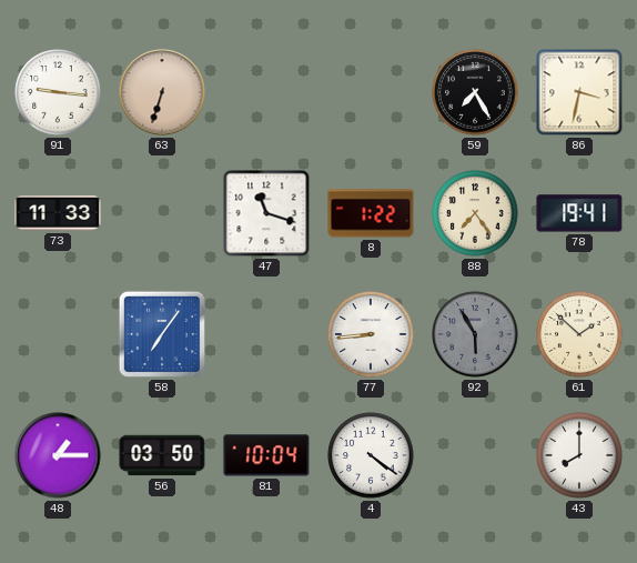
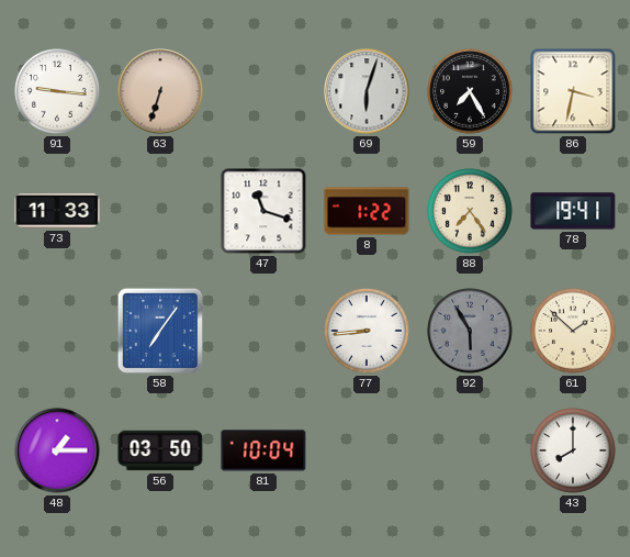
69: none -> 6:03
4: 4:21 -> none
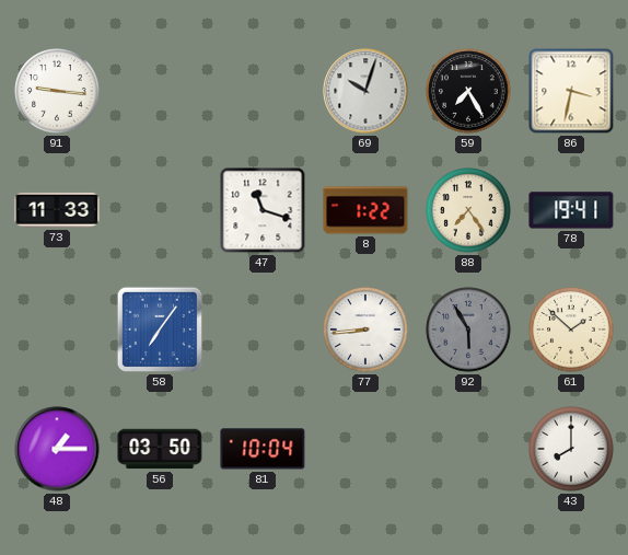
63: 6:33 -> none
69: 6:03 -> 10:03
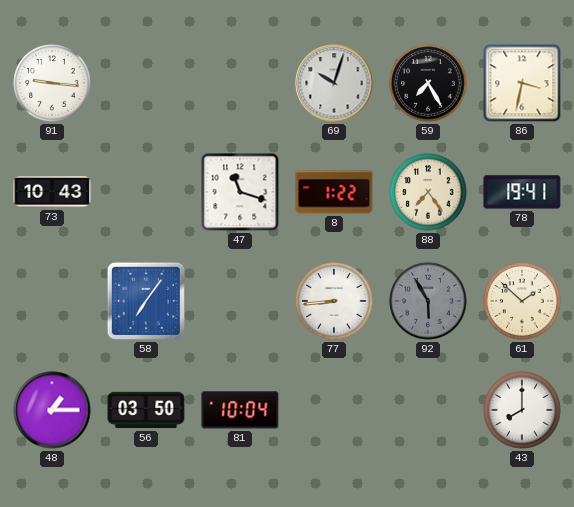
73: 11:33 -> 10:43
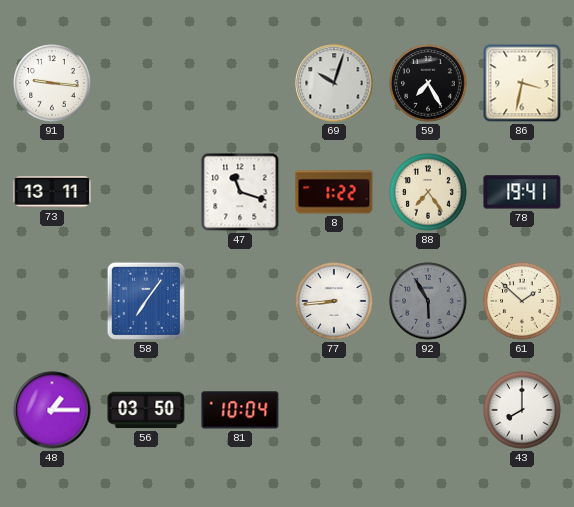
73: 10:43 -> 13:11
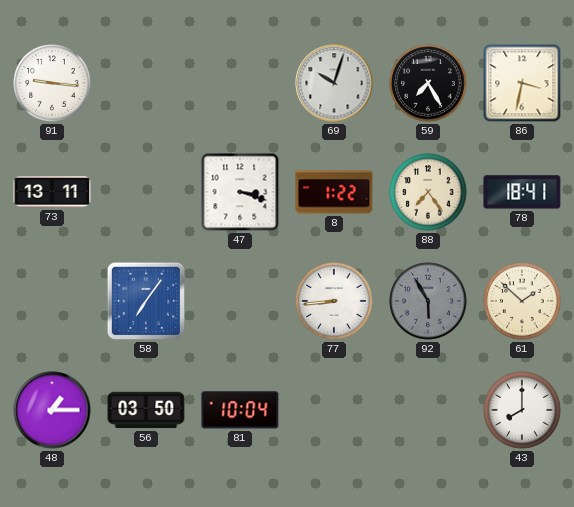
47: 11:18 -> 3:18
78: 19:41 -> 18:41
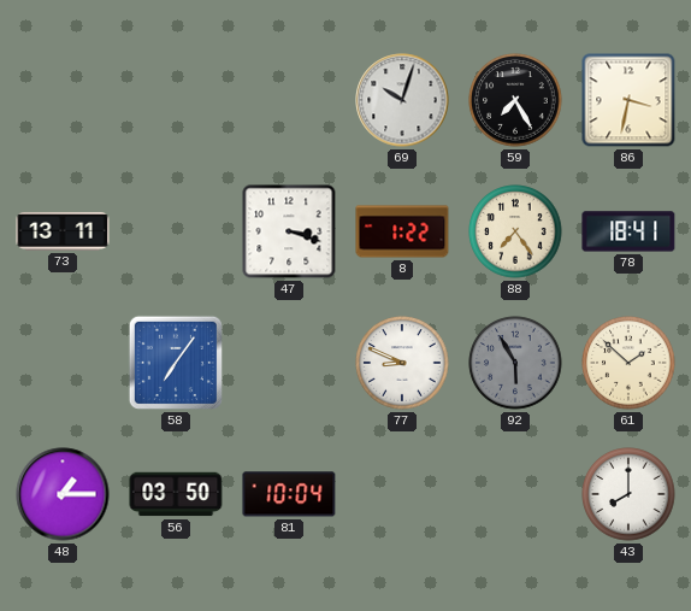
91: 9:16 -> none
77: 8:44 -> 8:49
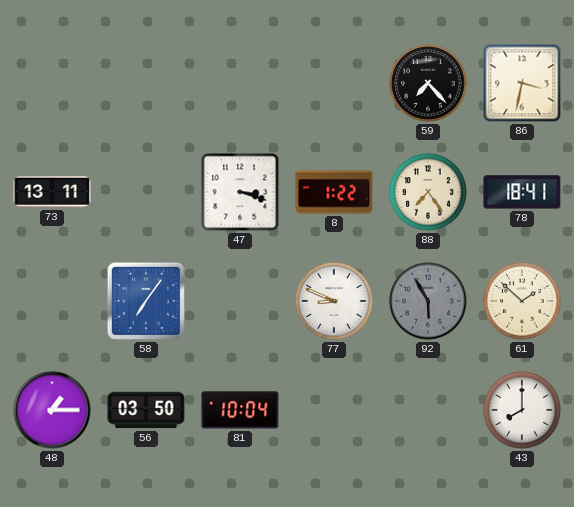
69: 10:03 -> none
59: 7:25 -> 7:23
